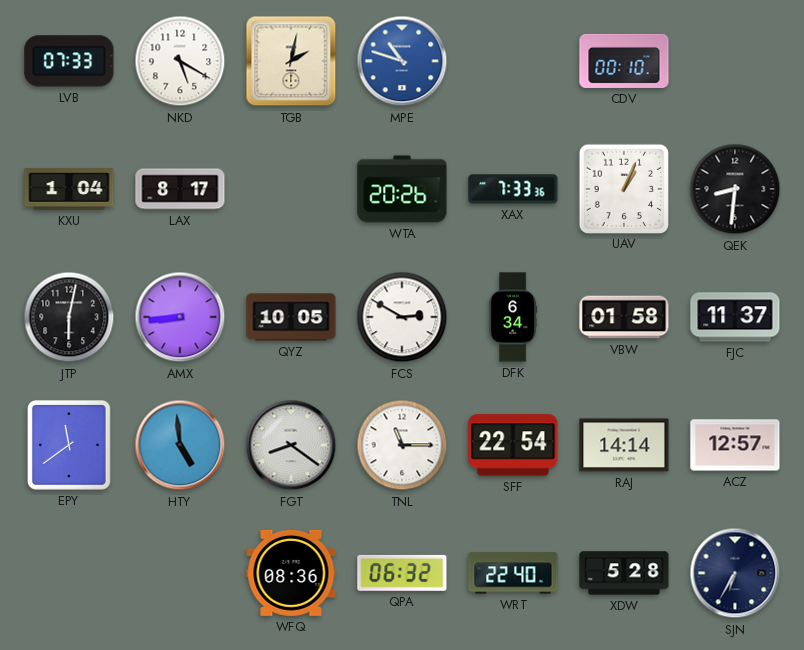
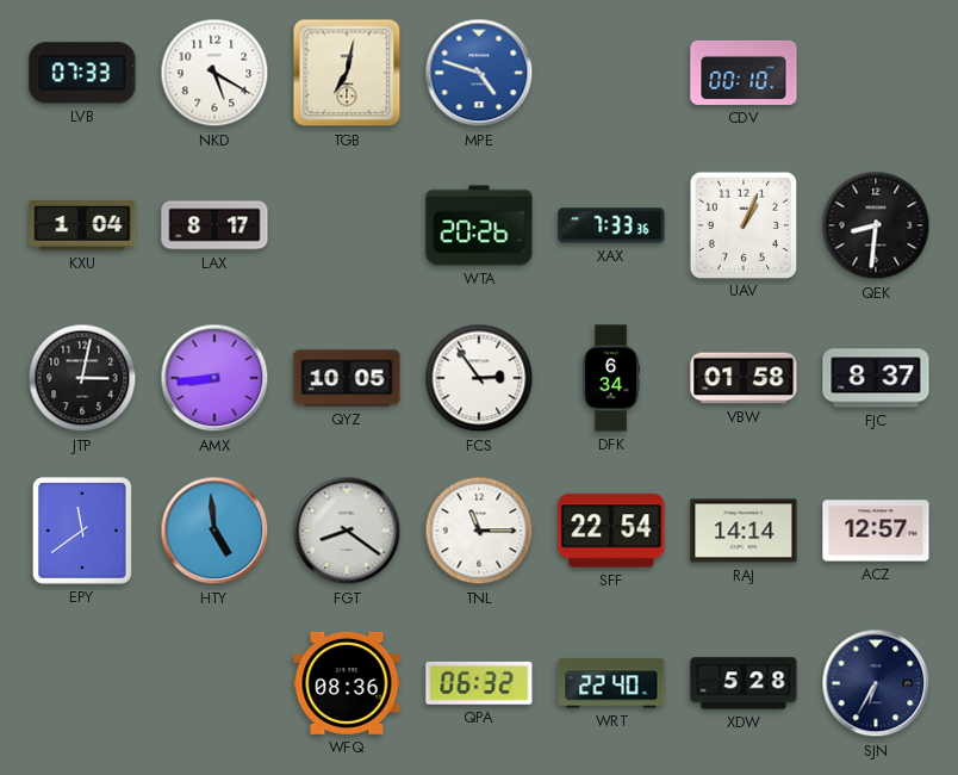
TGB: 2:02 -> 7:02
MPE: 10:48 -> 4:48
JTP: 6:02 -> 3:02
FCS: 2:50 -> 2:54
FJC: 11:37 -> 8:37
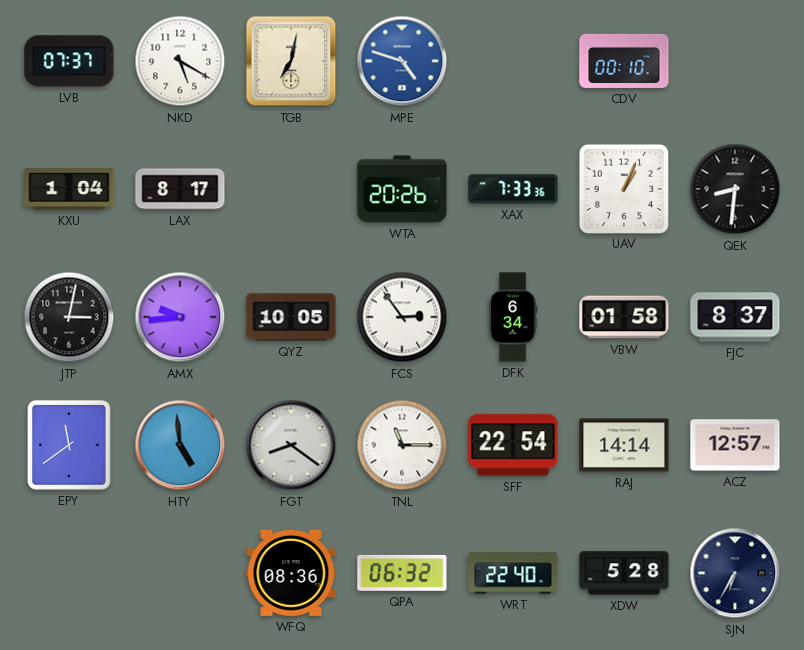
LVB: 07:33 -> 07:37
AMX: 8:44 -> 9:44
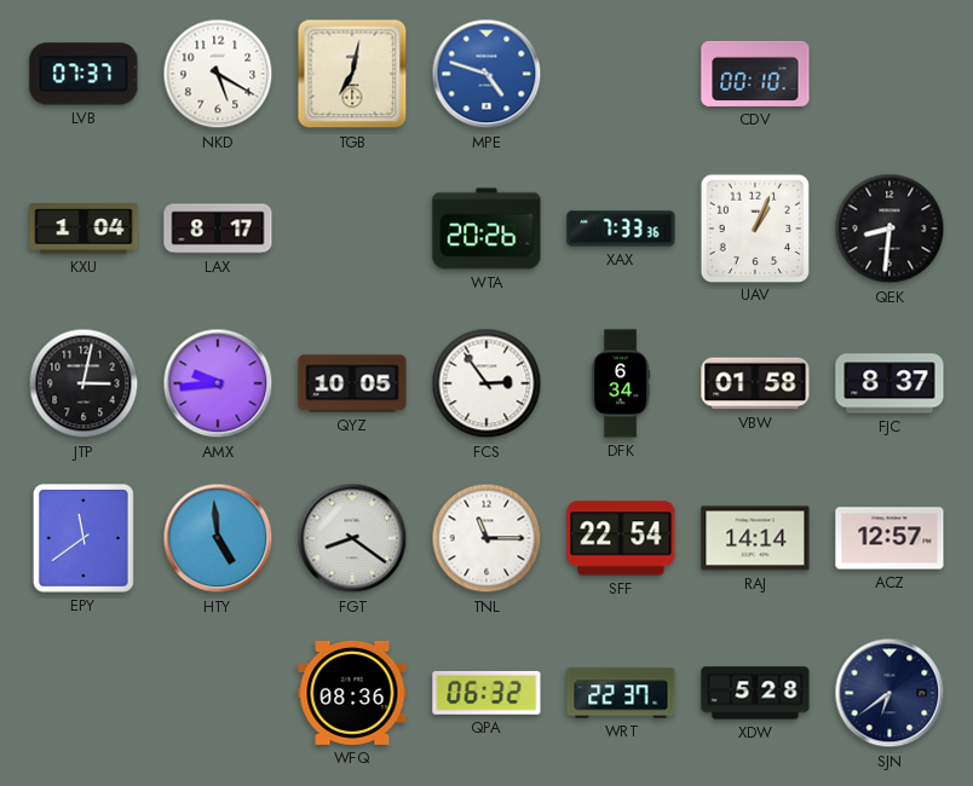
WRT: 22:40 -> 22:37
SJN: 6:35 -> 6:39
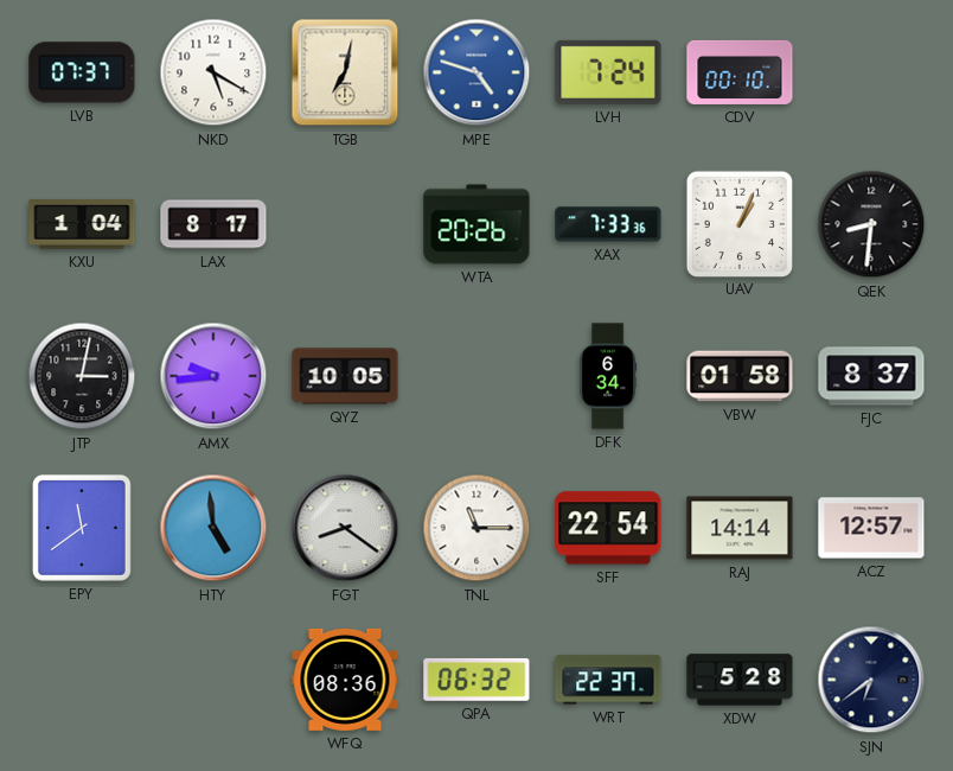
LVH: none -> 7:24
FCS: 2:54 -> none
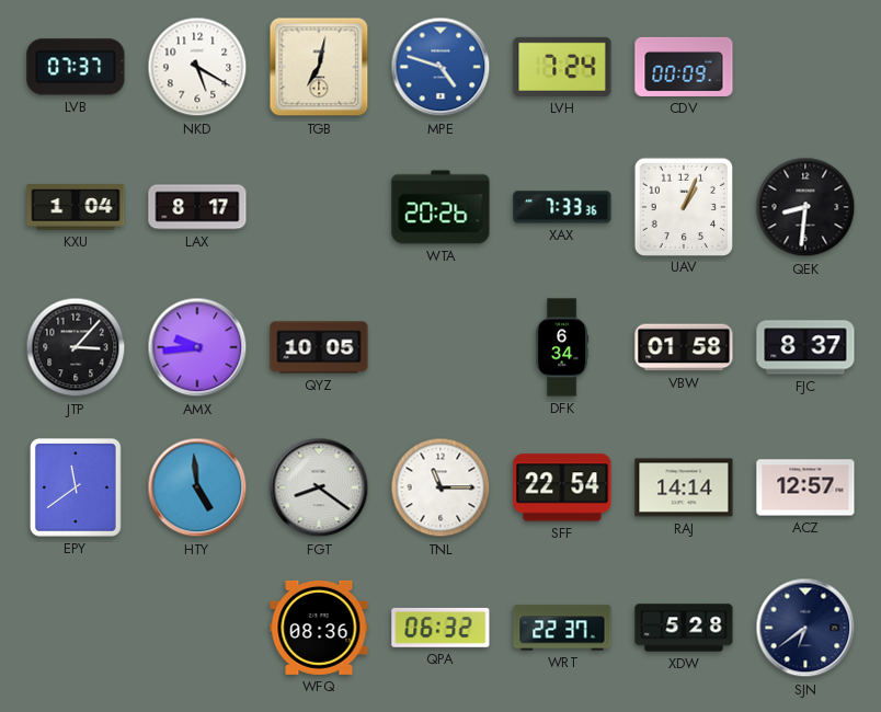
CDV: 00:10 -> 00:09
JTP: 3:02 -> 3:07
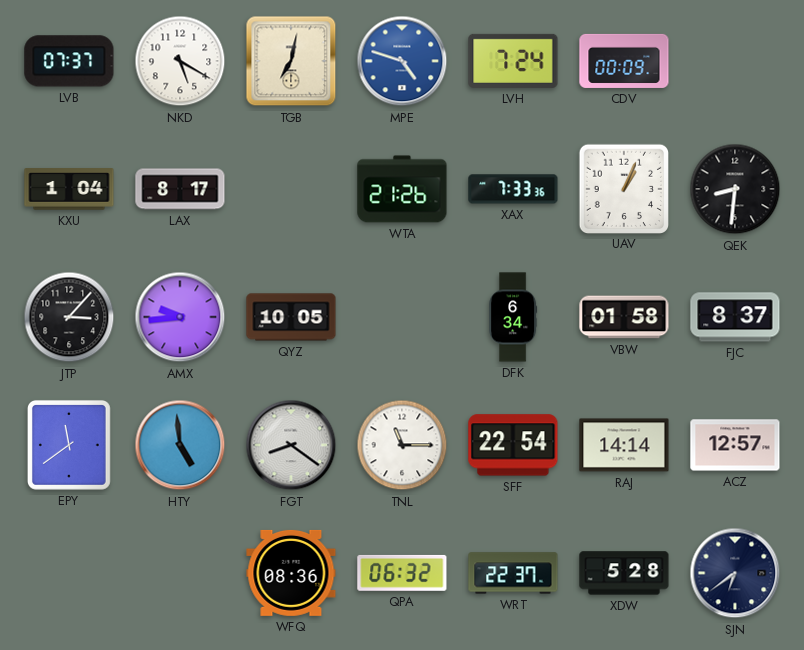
WTA: 20:26 -> 21:26
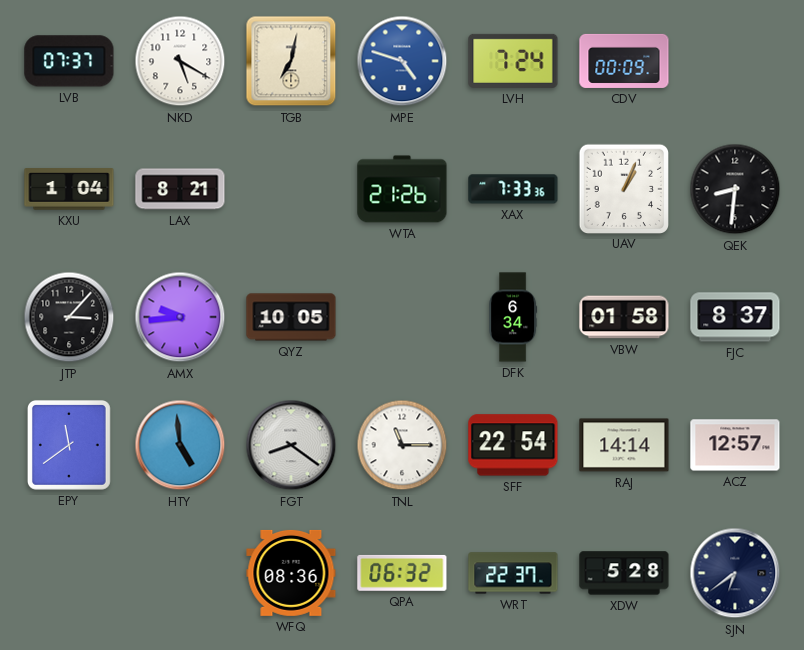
LAX: 8:17 -> 8:21
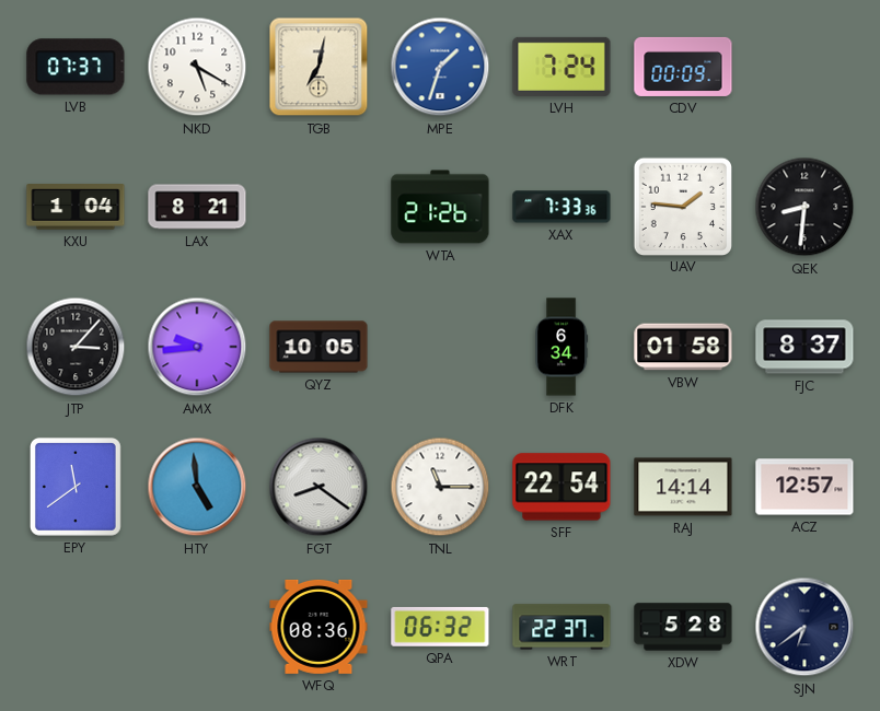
MPE: 4:48 -> 1:33
UAV: 1:04 -> 1:46
